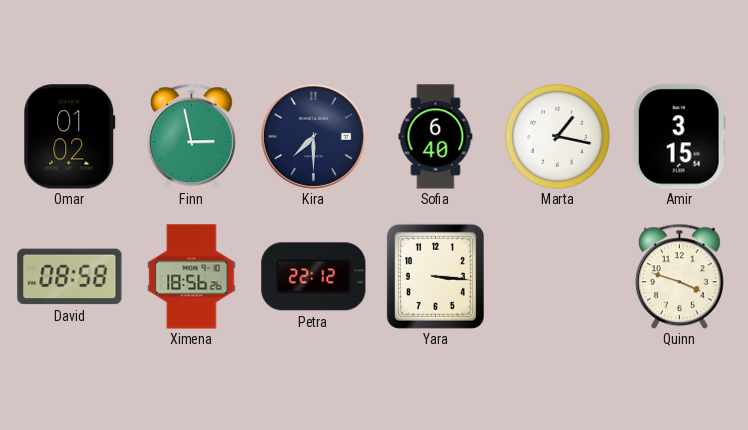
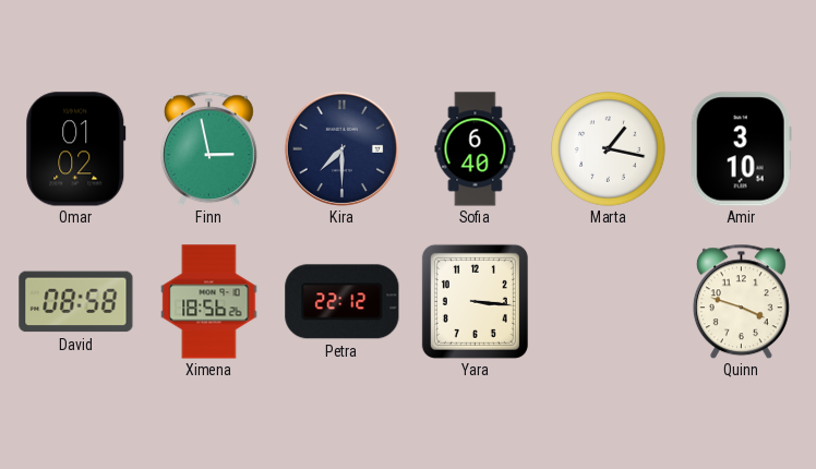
Amir: 3:15 -> 3:10
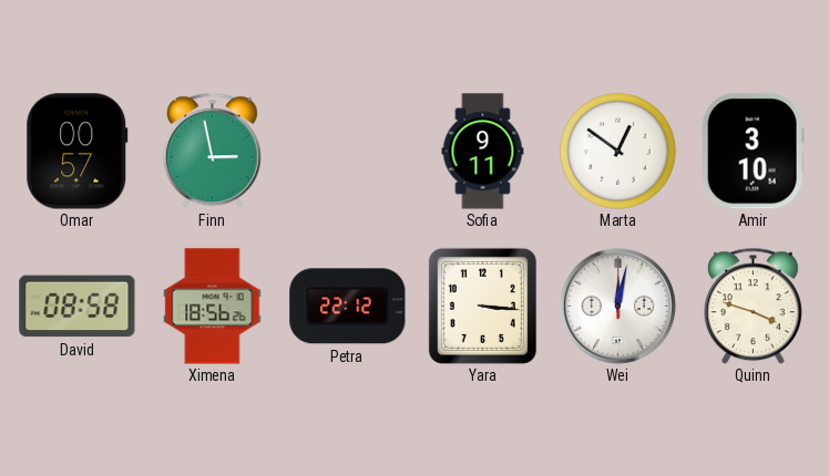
Omar: 01:02 -> 00:57
Kira: 7:30 -> none
Sofia: 6:40 -> 9:11
Marta: 1:17 -> 12:51
Wei: none -> 12:02
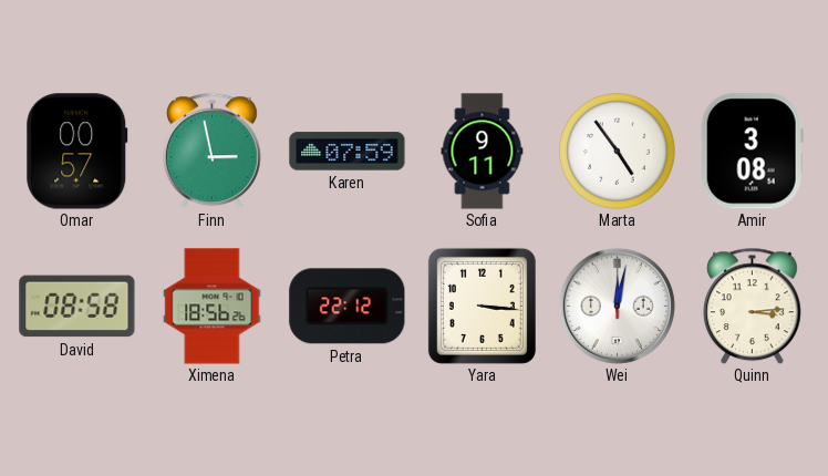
Karen: none -> 07:59
Marta: 12:51 -> 4:54
Amir: 3:10 -> 3:08
Quinn: 3:48 -> 3:14
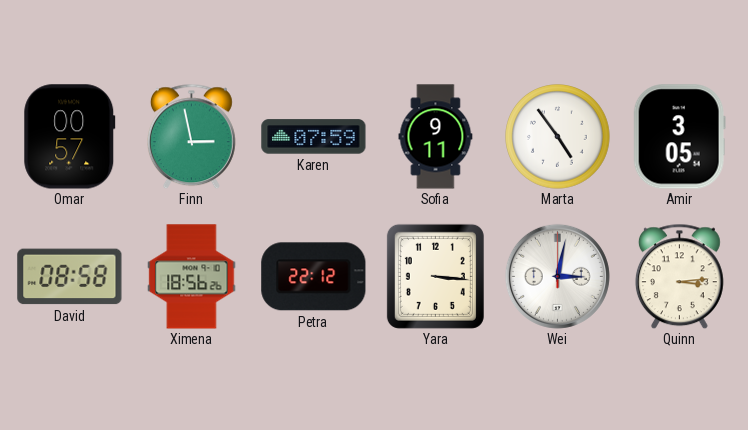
Amir: 3:08 -> 3:05
Wei: 12:02 -> 3:02
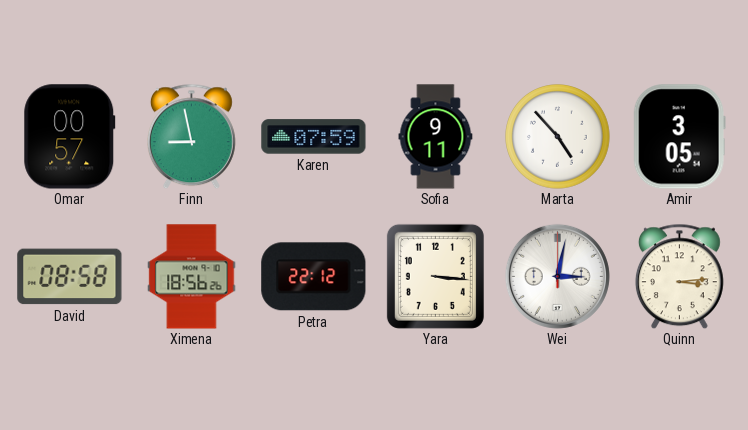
Finn: 2:58 -> 8:58
Marta: 4:54 -> 4:53
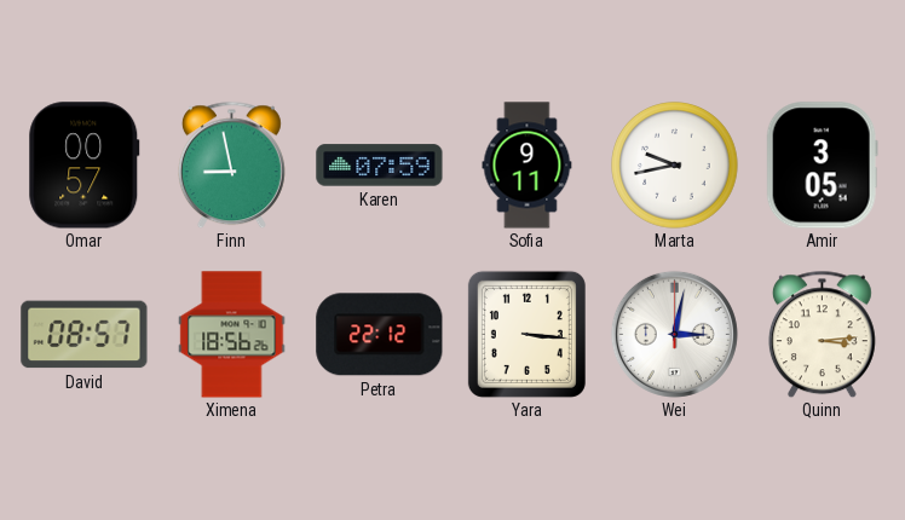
Marta: 4:53 -> 9:43
David: 08:58 -> 08:57
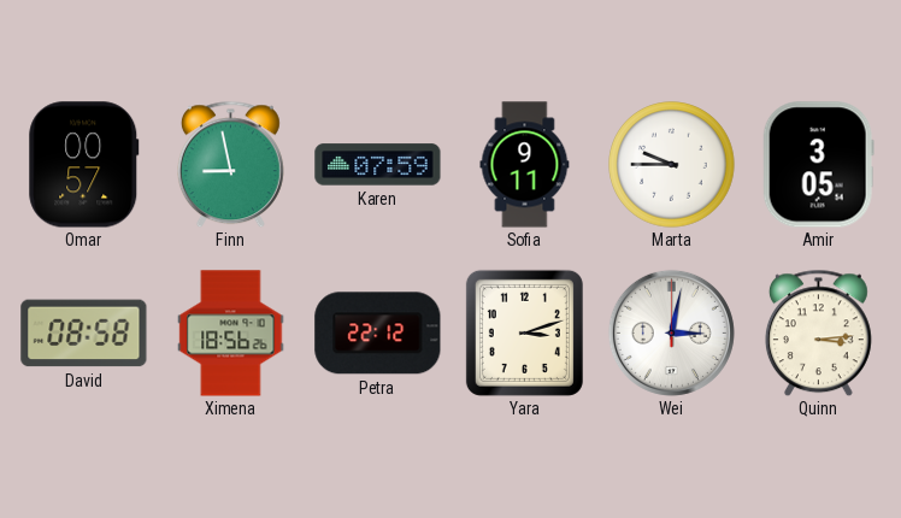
Marta: 9:43 -> 9:45
David: 08:57 -> 08:58
Yara: 3:16 -> 3:12
